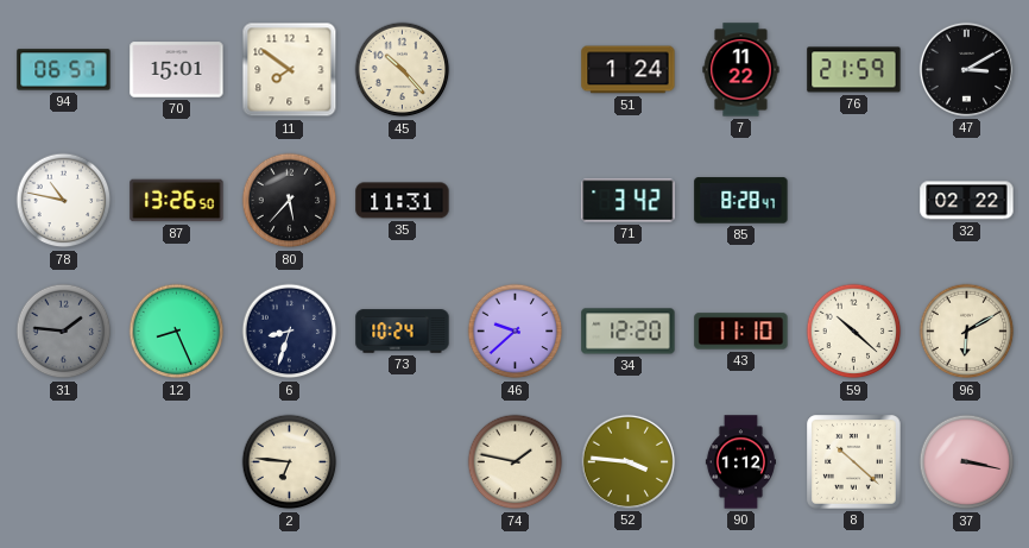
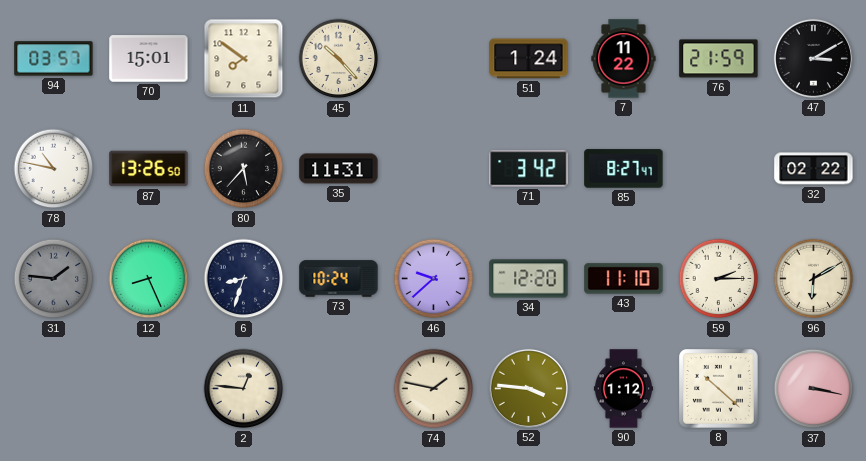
94: 06:57 -> 03:57
85: 8:28 -> 8:27
59: 10:22 -> 2:15
2: 6:46 -> 12:46
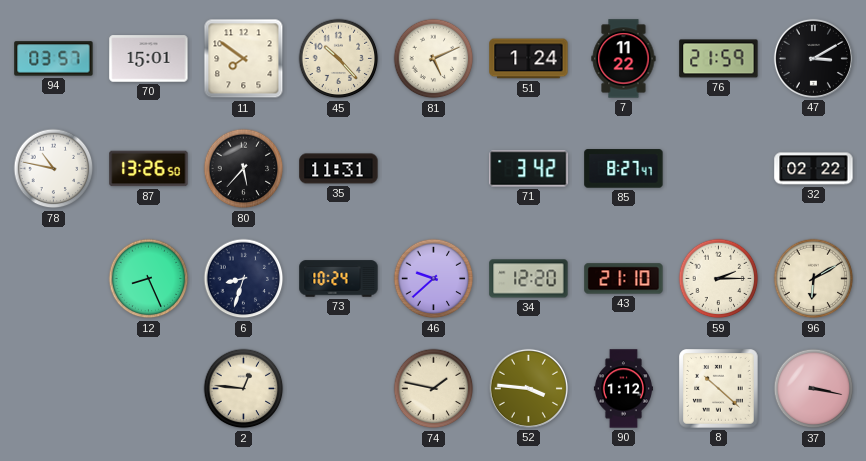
81: none -> 5:11
31: 1:46 -> none
43: 11:10 -> 21:10
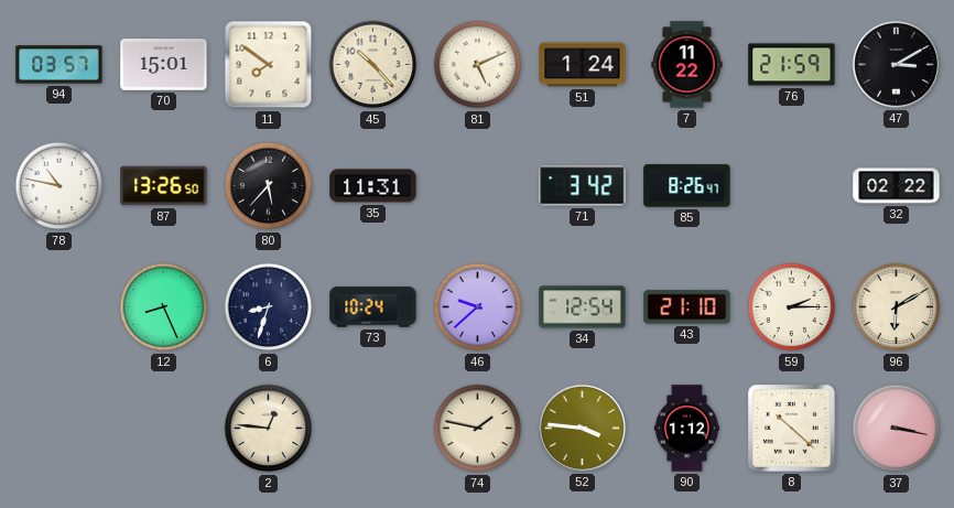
85: 8:27 -> 8:26
34: 12:20 -> 12:54
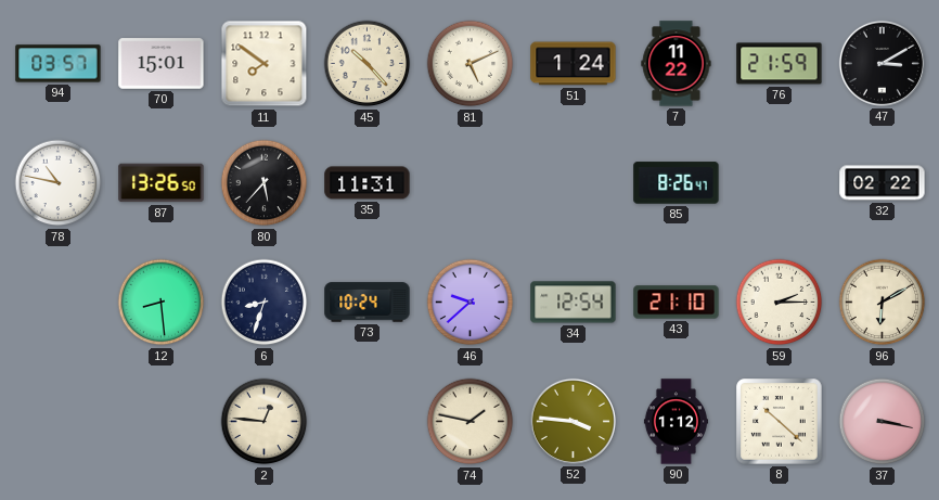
71: 3:42 -> none
12: 8:26 -> 8:29
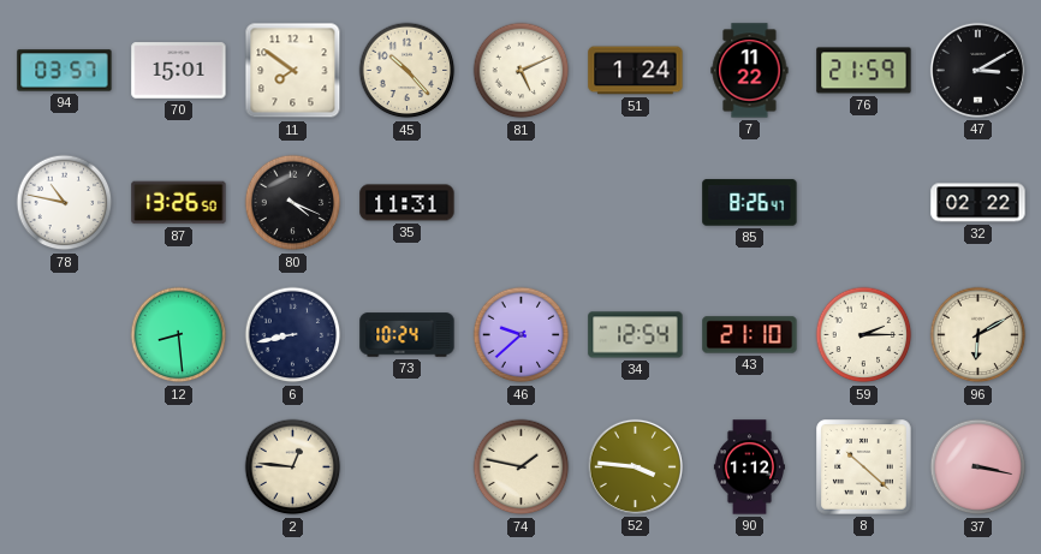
80: 5:37 -> 4:19
6: 8:33 -> 8:43
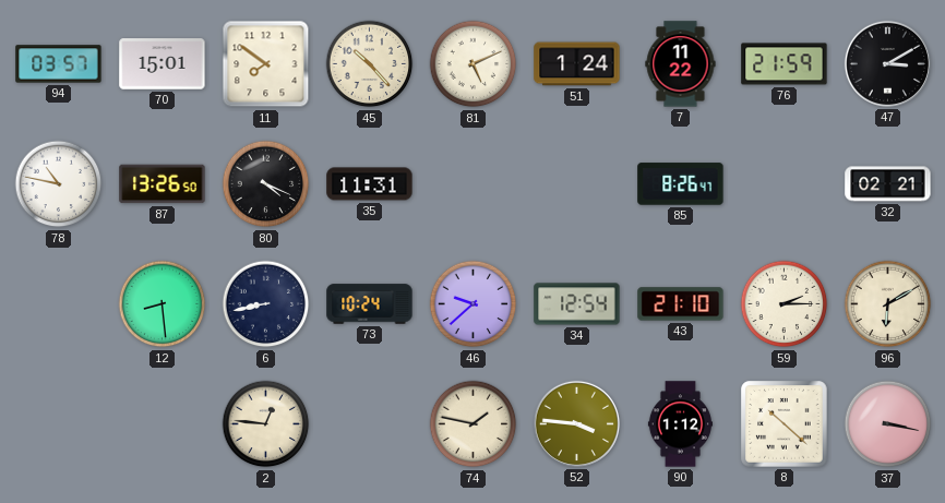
32: 02:22 -> 02:21
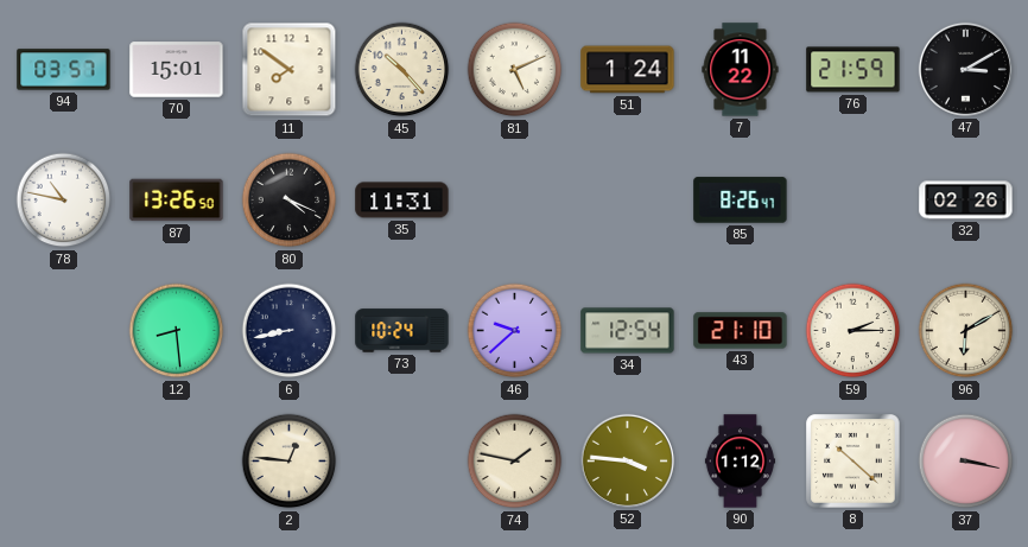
32: 02:21 -> 02:26
